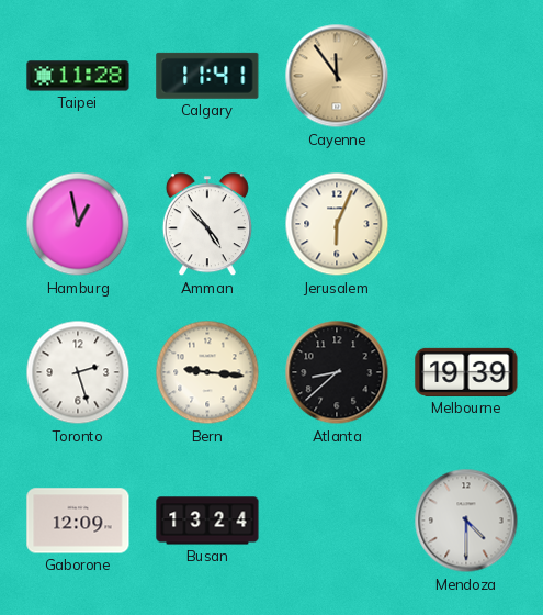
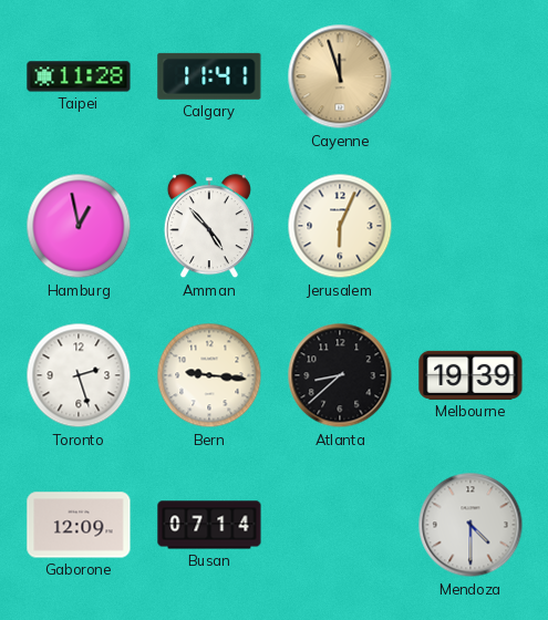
Cayenne: 11:54 -> 11:57
Busan: 13:24 -> 07:14
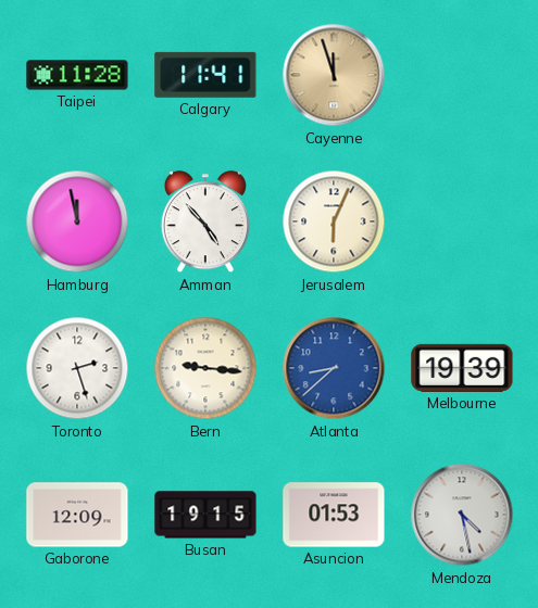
Hamburg: 12:58 -> 11:58
Atlanta dial: black -> blue
Busan: 07:14 -> 19:15
Asuncion: none -> 01:53
Mendoza: 4:30 -> 4:28
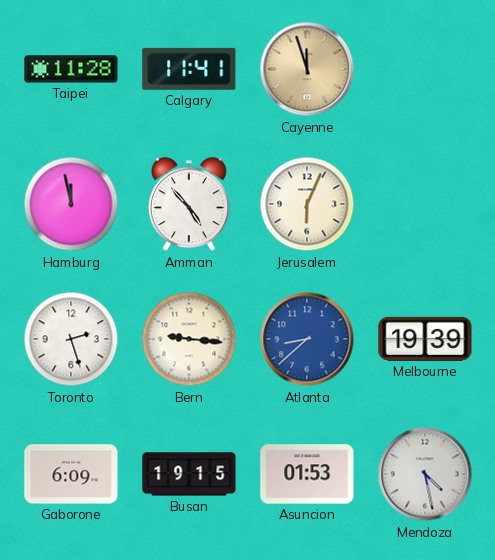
Gaborone: 12:09 -> 6:09
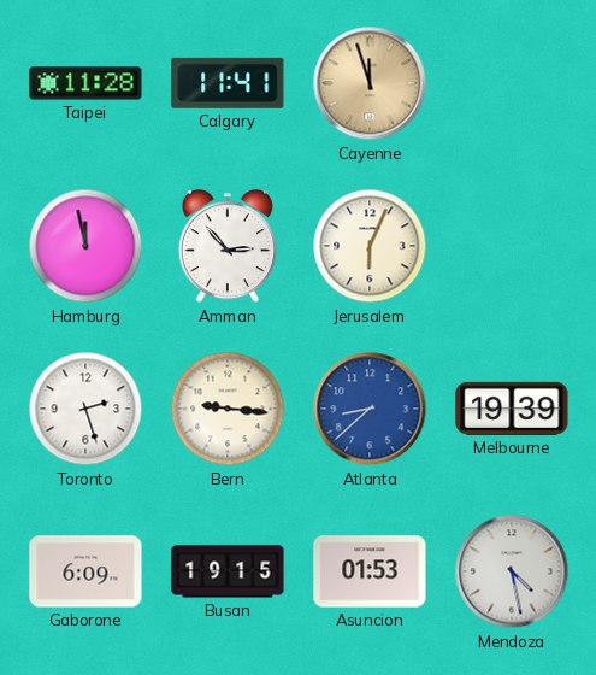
Amman: 4:53 -> 2:53
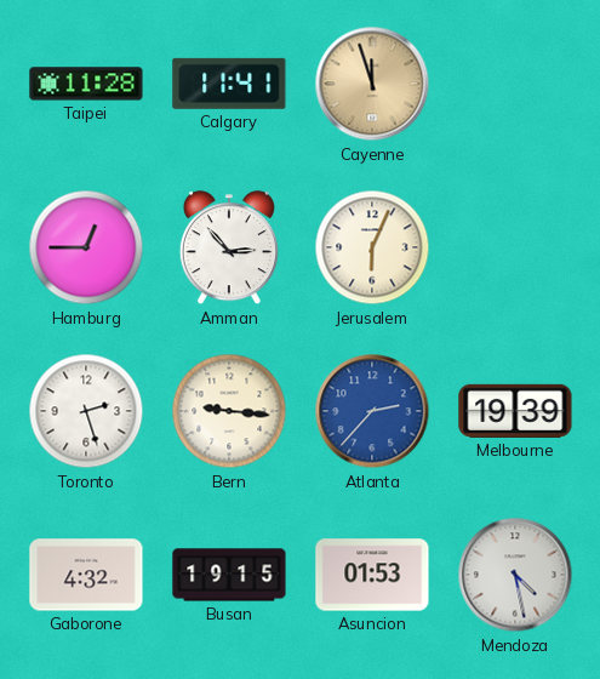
Hamburg: 11:58 -> 12:45
Atlanta: 8:38 -> 2:37
Gaborone: 6:09 -> 4:32
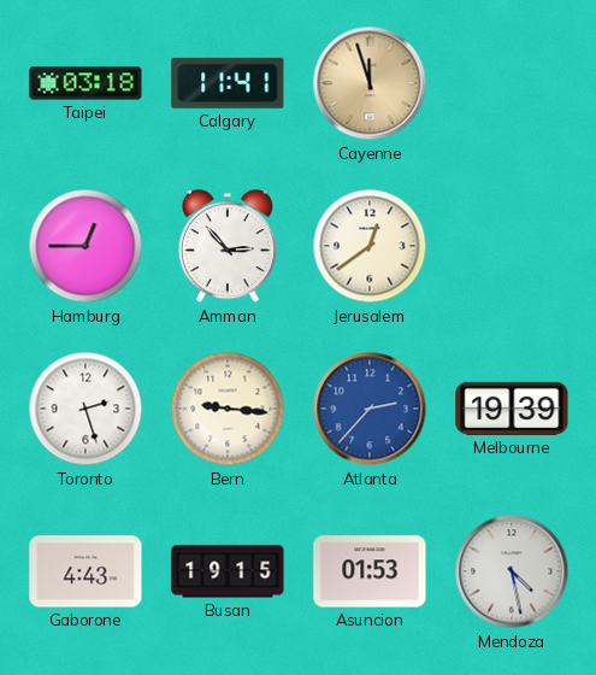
Taipei: 11:28 -> 03:18
Jerusalem: 6:04 -> 12:39
Gaborone: 4:32 -> 4:43
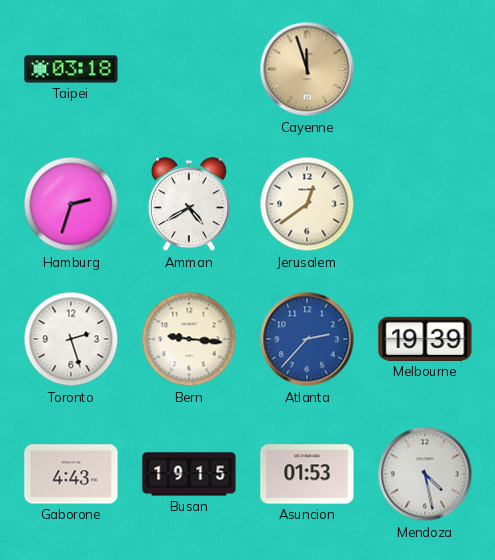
Calgary: 11:41 -> none
Hamburg: 12:45 -> 2:33
Amman: 2:53 -> 4:40
